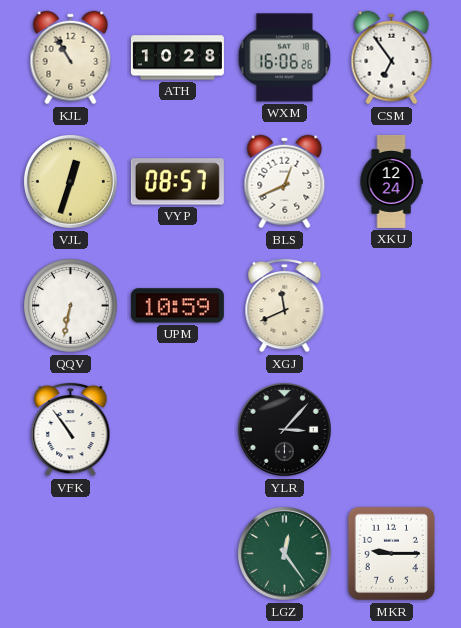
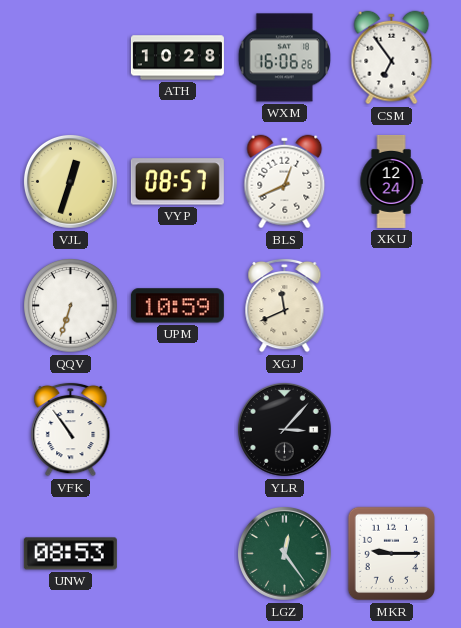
KJL: 10:55 -> none
QQV: 6:32 -> 6:33
UNW: none -> 08:53
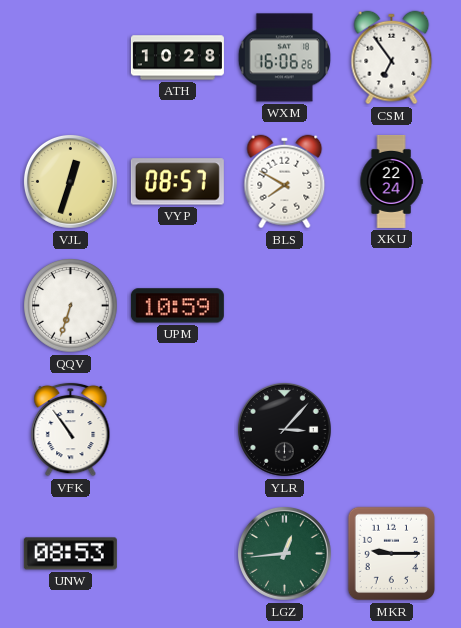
BLS: 12:41 -> 7:50
XKU: 12:24 -> 22:24
XGJ: 11:41 -> none
LGZ: 12:24 -> 12:44
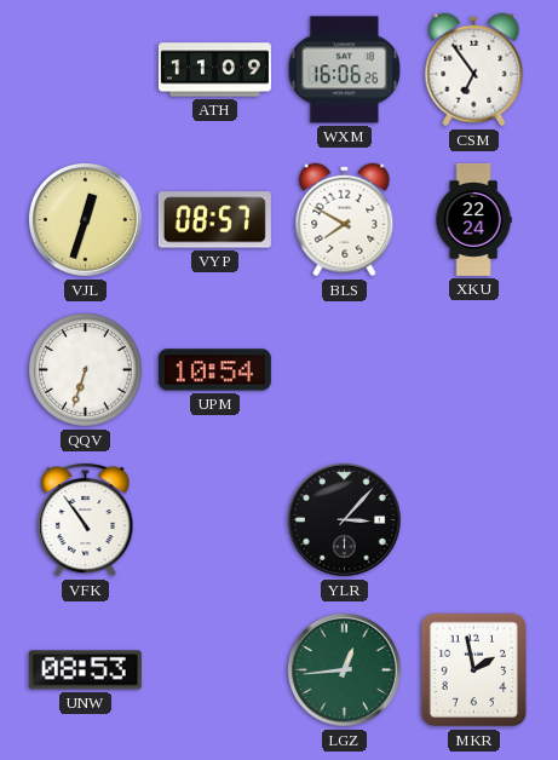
ATH: 10:28 -> 11:09
UPM: 10:59 -> 10:54
MKR: 9:15 -> 1:58
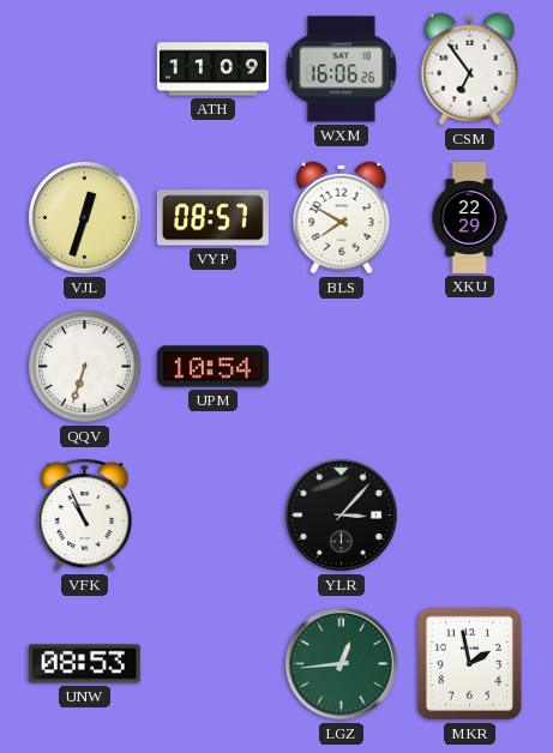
XKU: 22:24 -> 22:29
VFK: 10:54 -> 10:56
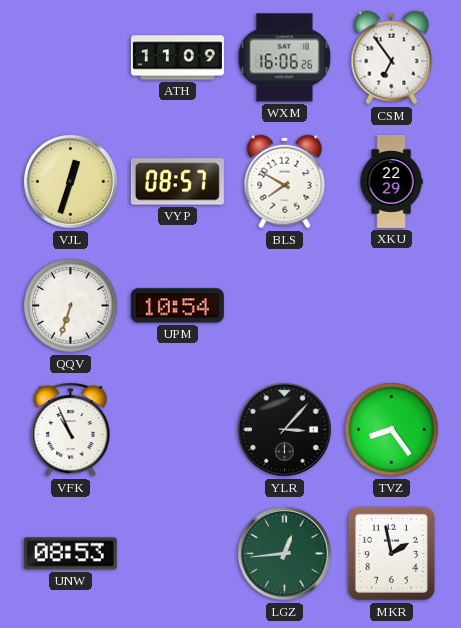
TVZ: none -> 8:24
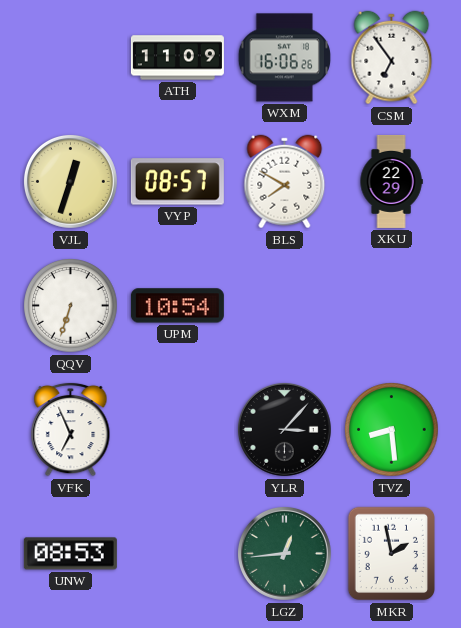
VFK: 10:56 -> 6:56
TVZ: 8:24 -> 8:29
